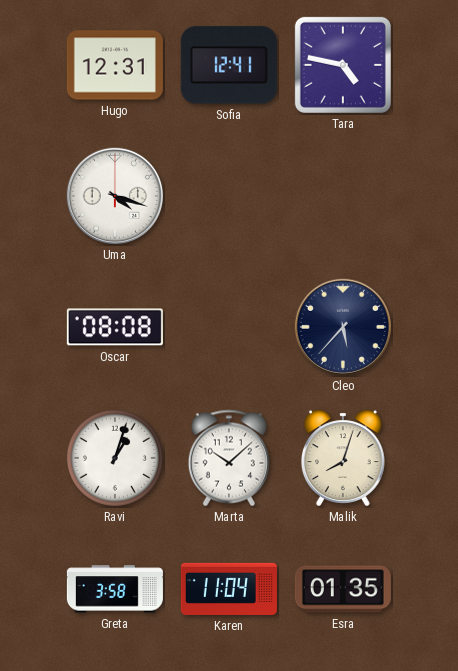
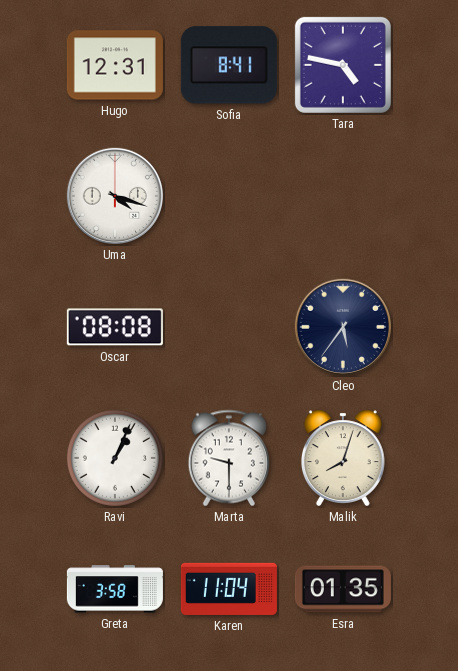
Sofia: 12:41 -> 8:41
Cleo: 5:37 -> 5:36
Ravi: 1:03 -> 1:04
Marta: 10:08 -> 9:30
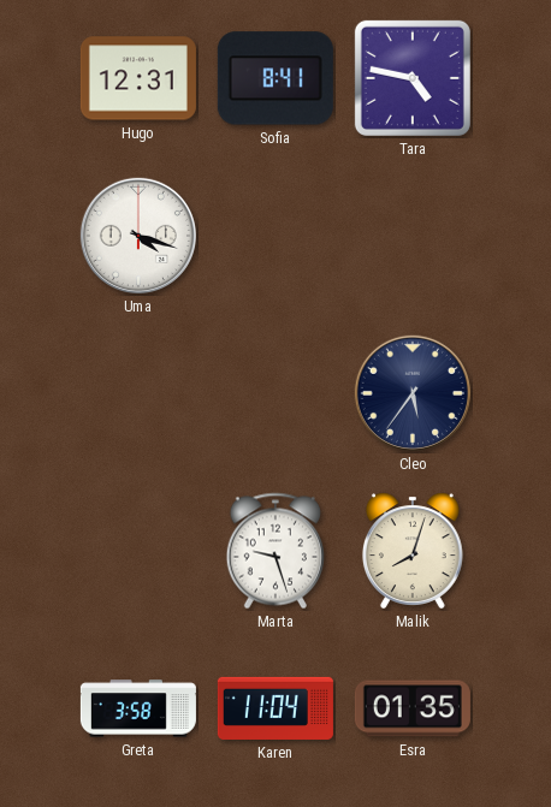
Oscar: 08:08 -> none
Ravi: 1:04 -> none
Marta: 9:30 -> 9:27
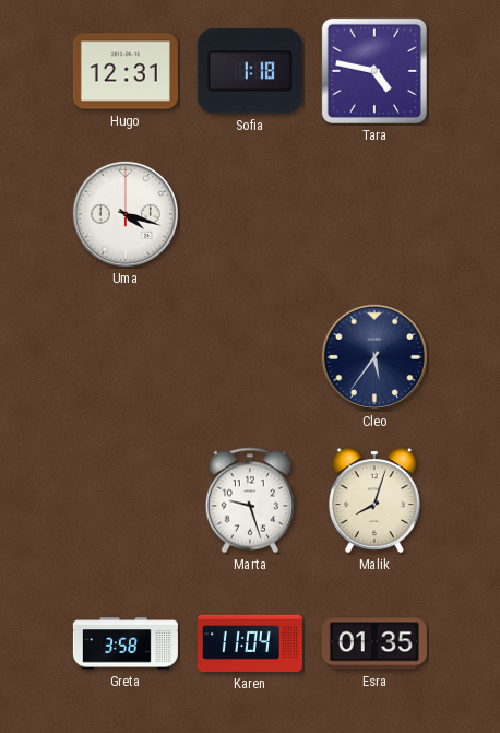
Sofia: 8:41 -> 1:18
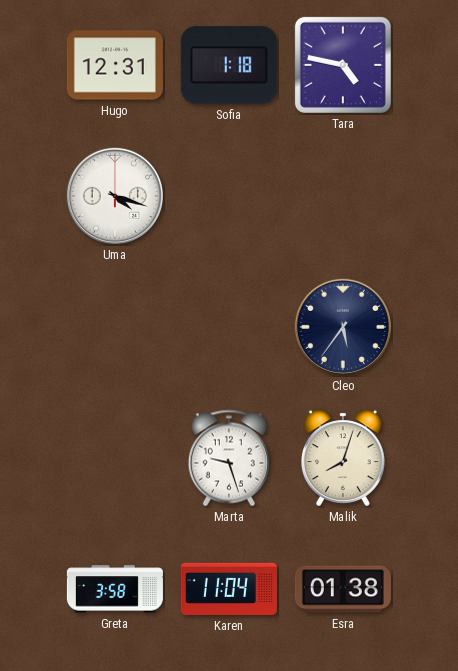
Esra: 01:35 -> 01:38
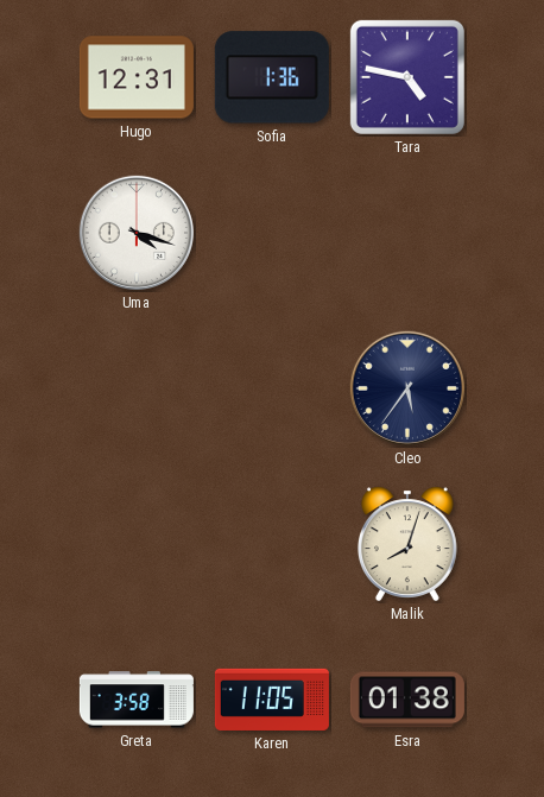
Sofia: 1:18 -> 1:36
Marta: 9:27 -> none
Karen: 11:04 -> 11:05
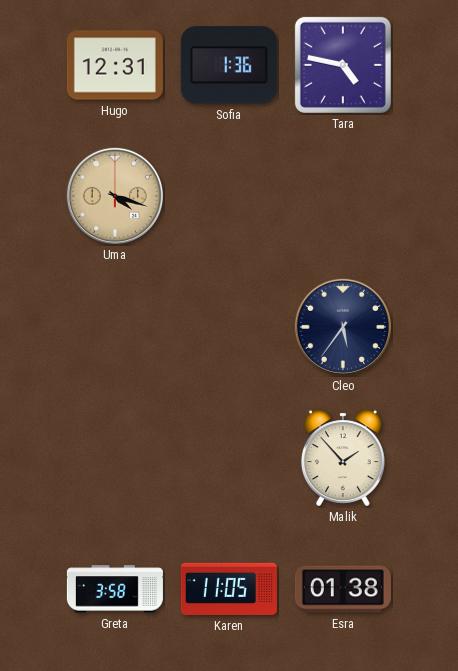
Uma dial: white -> champagne
Malik: 8:03 -> 1:53
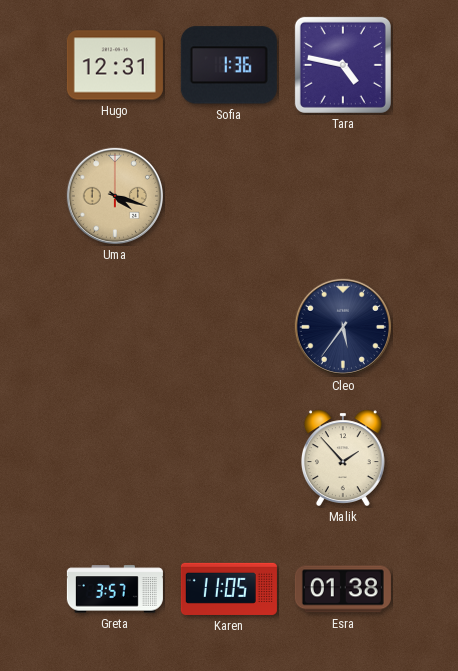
Greta: 3:58 -> 3:57
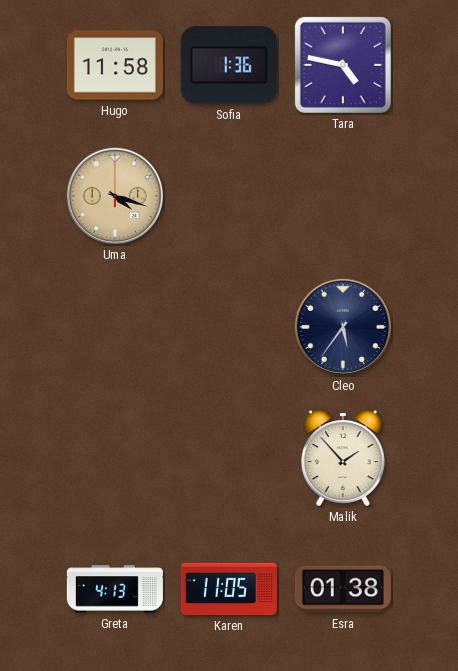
Hugo: 12:31 -> 11:58
Greta: 3:57 -> 4:13
